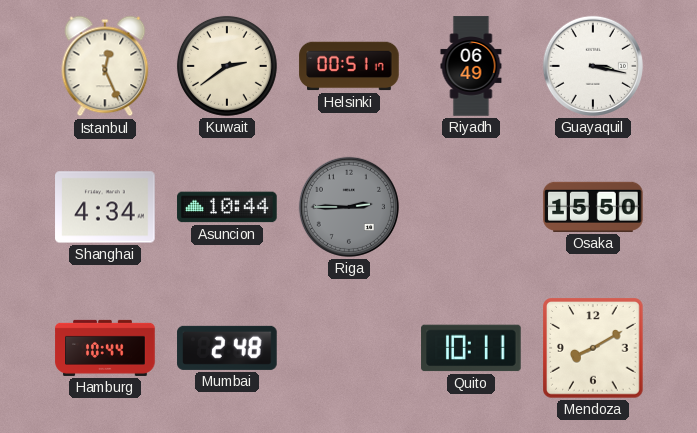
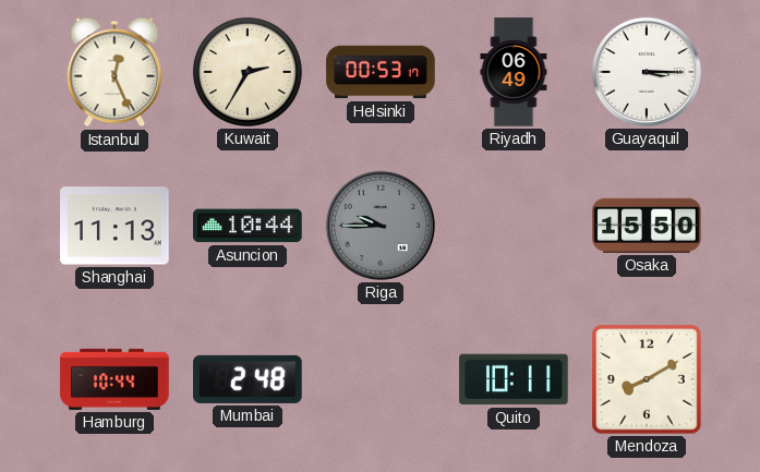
Kuwait: 2:39 -> 2:35
Helsinki: 00:51 -> 00:53
Guayaquil: 3:17 -> 3:15
Shanghai: 4:34 -> 11:13
Riga: 2:45 -> 9:45
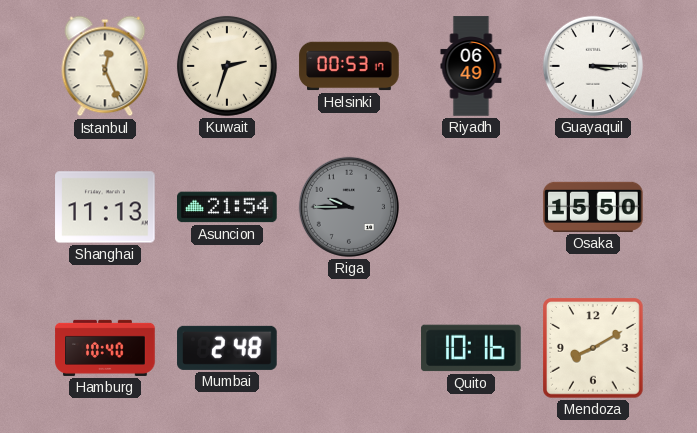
Kuwait: 2:35 -> 2:33
Asuncion: 10:44 -> 21:54
Hamburg: 10:44 -> 10:40
Quito: 10:11 -> 10:16
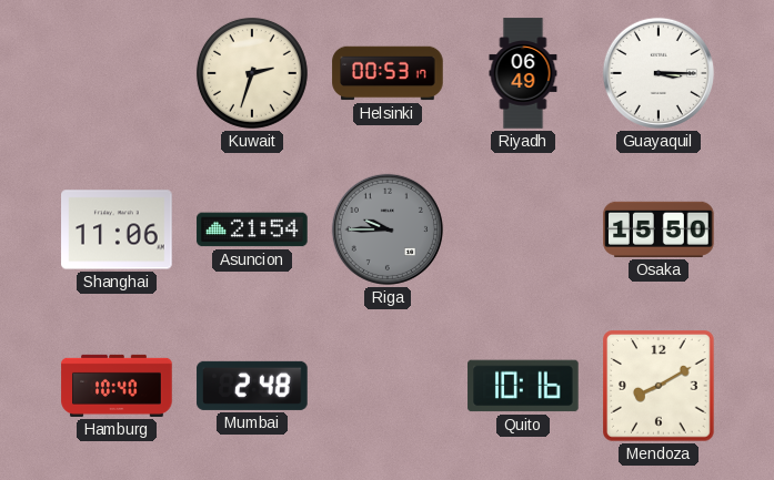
Istanbul: 12:26 -> none
Shanghai: 11:13 -> 11:06
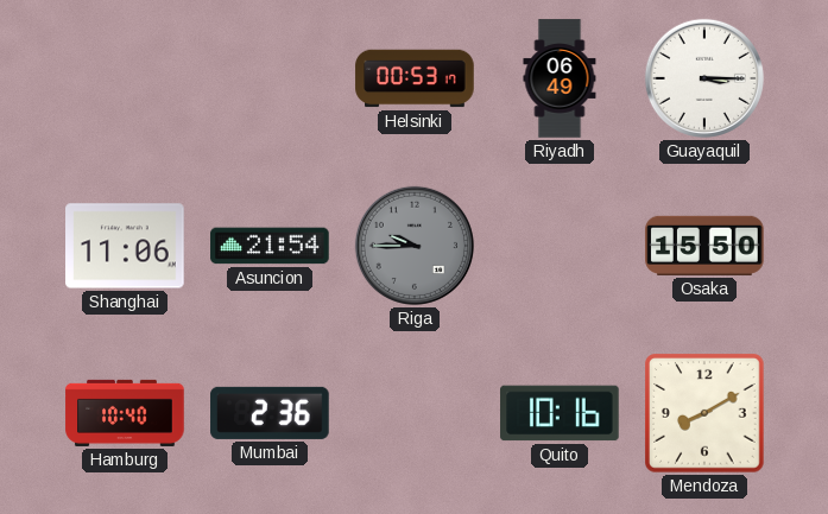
Kuwait: 2:33 -> none
Mumbai: 2:48 -> 2:36
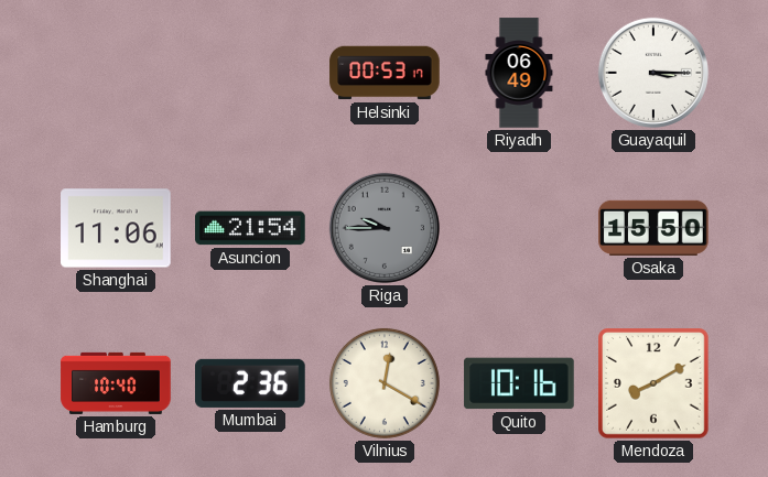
Vilnius: none -> 12:20
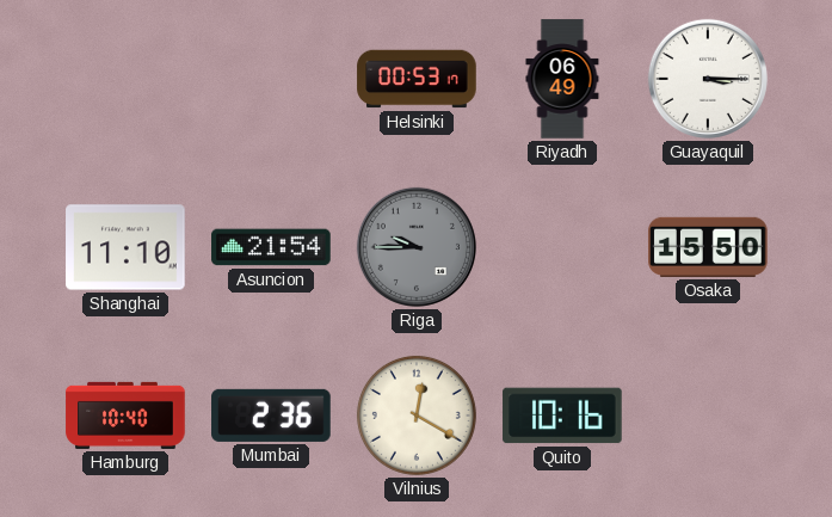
Shanghai: 11:06 -> 11:10
Mendoza: 8:10 -> none
